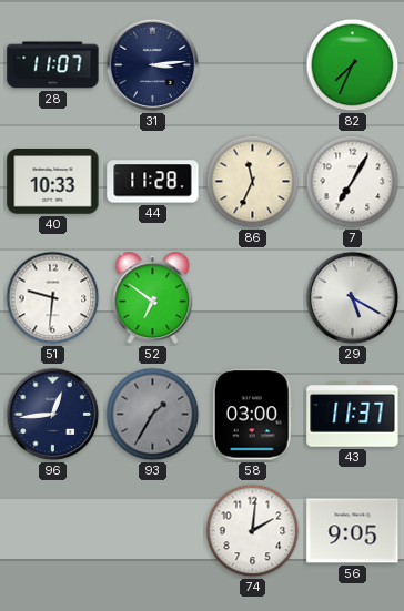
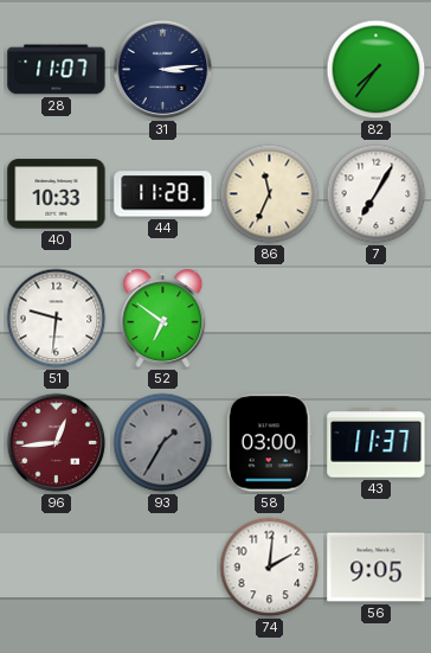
82: 7:34 -> 7:36
29: 5:20 -> none
96 dial: navy -> burgundy
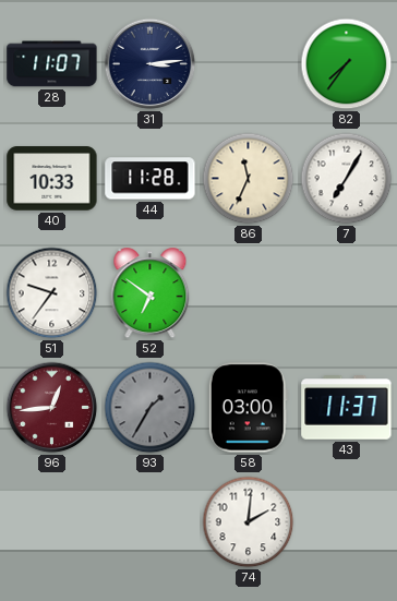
51: 9:31 -> 9:36
56: 9:05 -> none
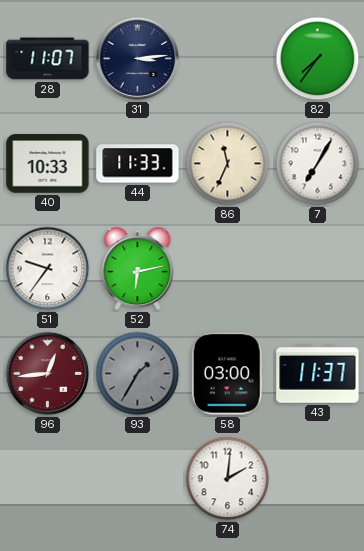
44: 11:28 -> 11:33
52: 6:51 -> 6:13
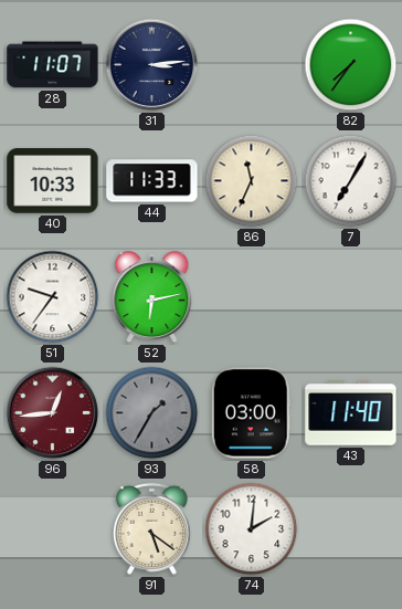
43: 11:37 -> 11:40
91: none -> 5:21
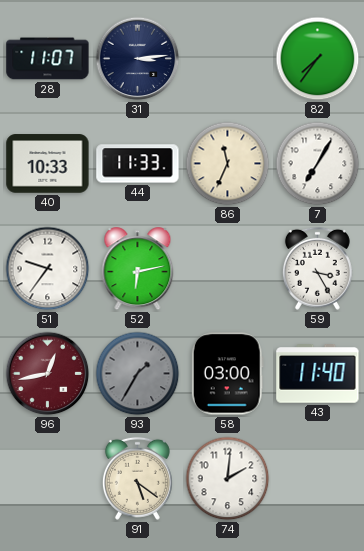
59: none -> 3:25
96: 12:44 -> 12:43
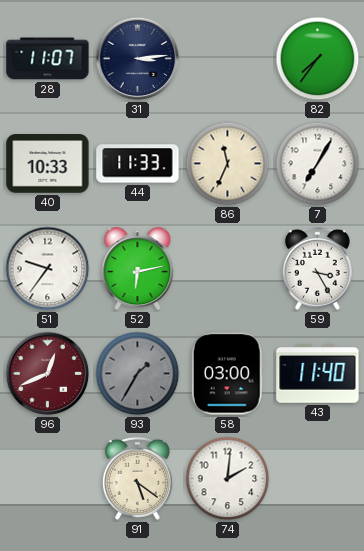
96: 12:43 -> 12:41
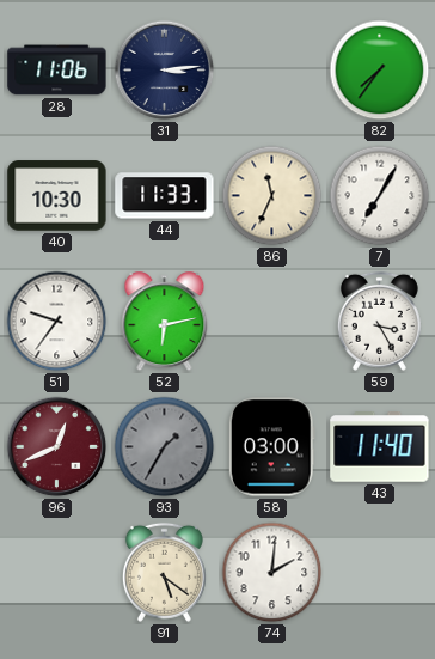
28: 11:07 -> 11:06
40: 10:33 -> 10:30
